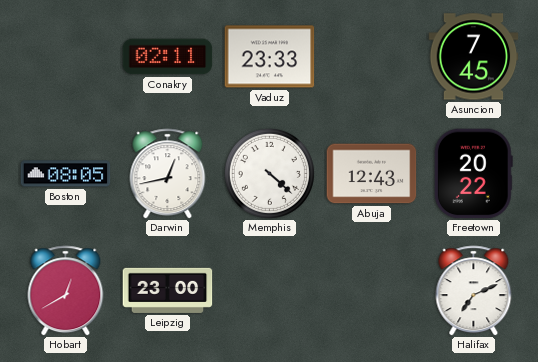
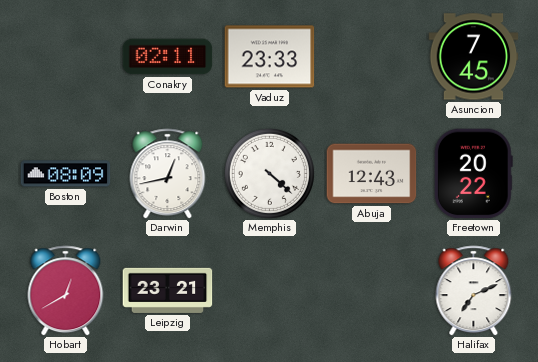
Boston: 08:05 -> 08:09
Leipzig: 23:00 -> 23:21
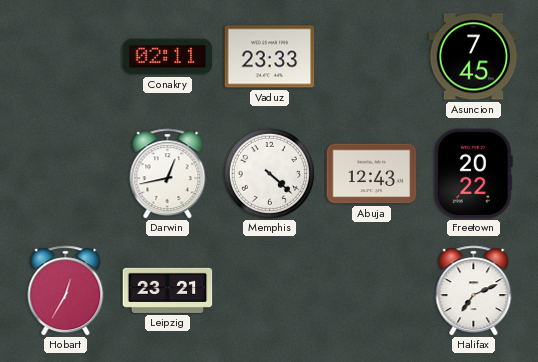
Boston: 08:09 -> none
Hobart: 12:40 -> 12:35
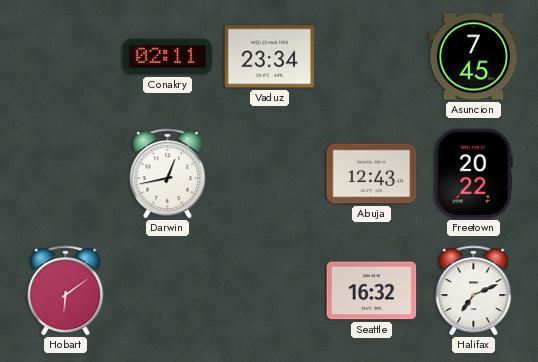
Vaduz: 23:33 -> 23:34
Memphis: 4:22 -> none
Hobart: 12:35 -> 6:09
Leipzig: 23:21 -> none
Seattle: none -> 16:32
